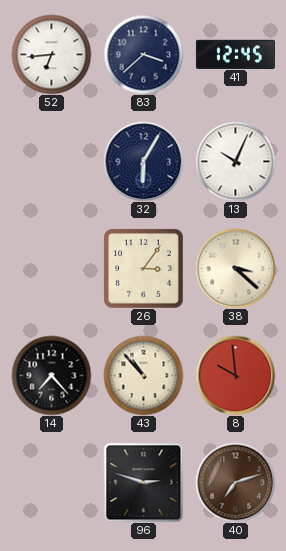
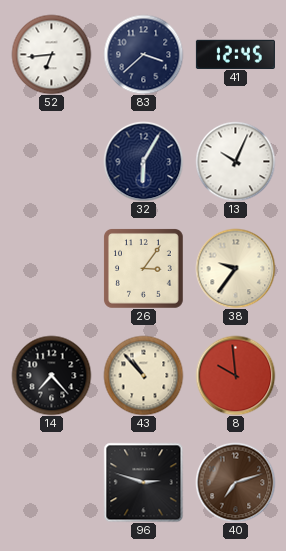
38: 3:22 -> 9:36
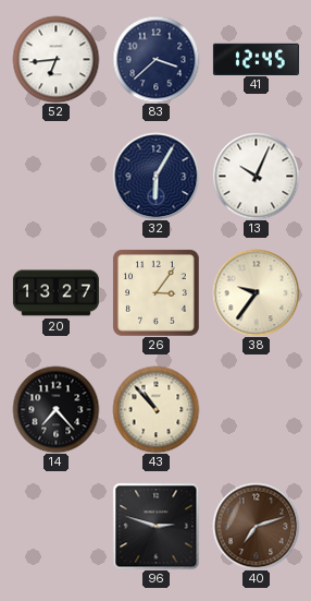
20: none -> 13:27
8: 9:59 -> none
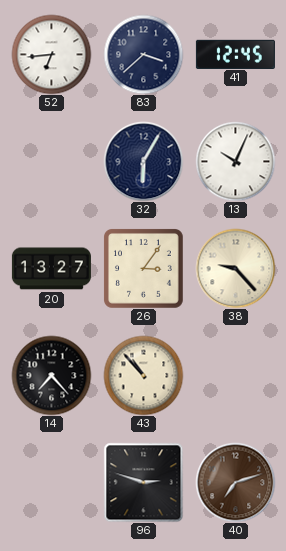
38: 9:36 -> 9:23
